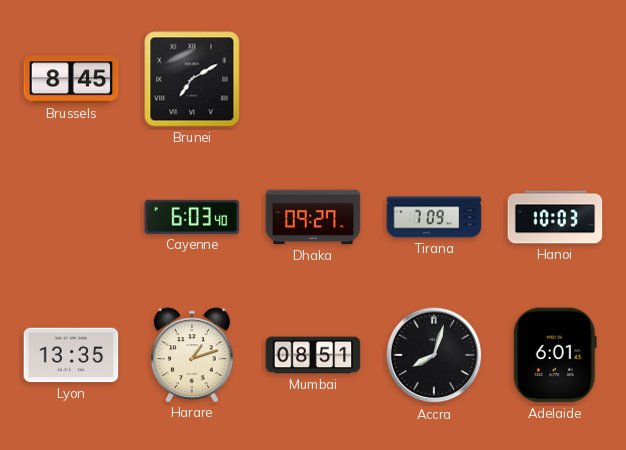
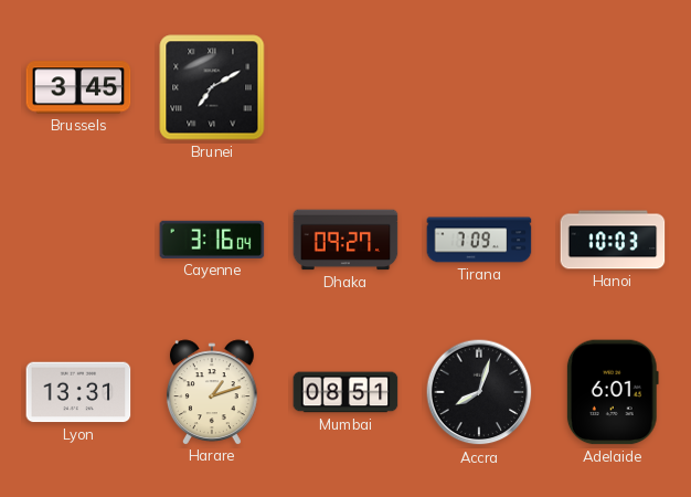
Brussels: 8:45 -> 3:45
Cayenne: 6:03 -> 3:16
Lyon: 13:35 -> 13:31
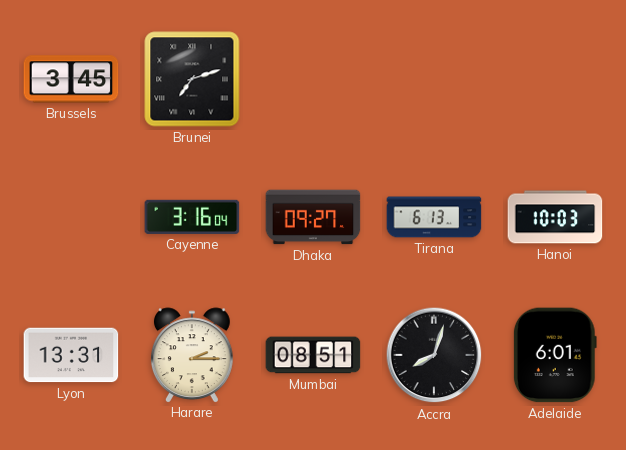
Brunei: 7:10 -> 7:12
Tirana: 7:09 -> 6:13
Harare: 1:12 -> 2:15
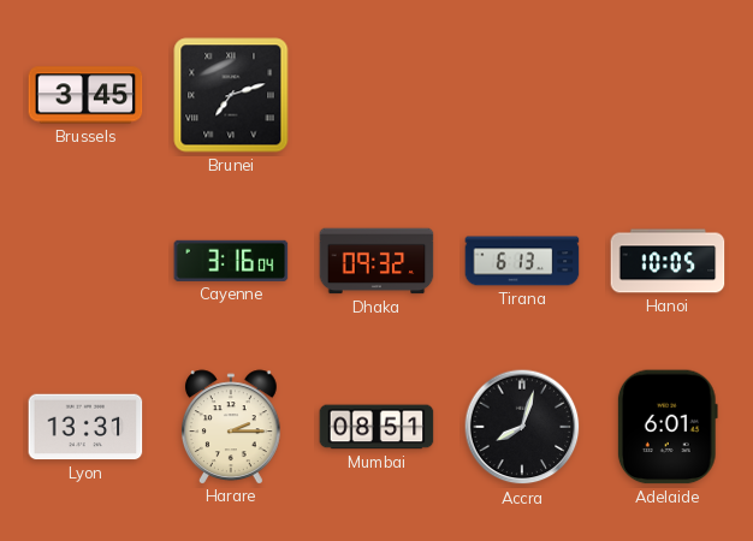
Dhaka: 09:27 -> 09:32
Hanoi: 10:03 -> 10:05
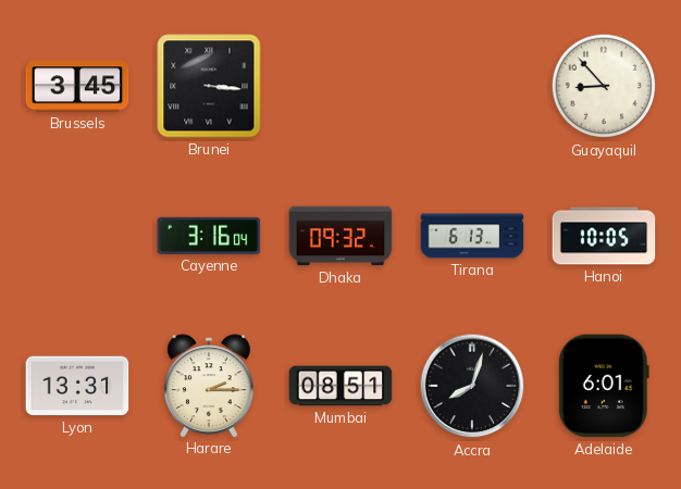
Brunei: 7:12 -> 3:16
Guayaquil: none -> 8:53
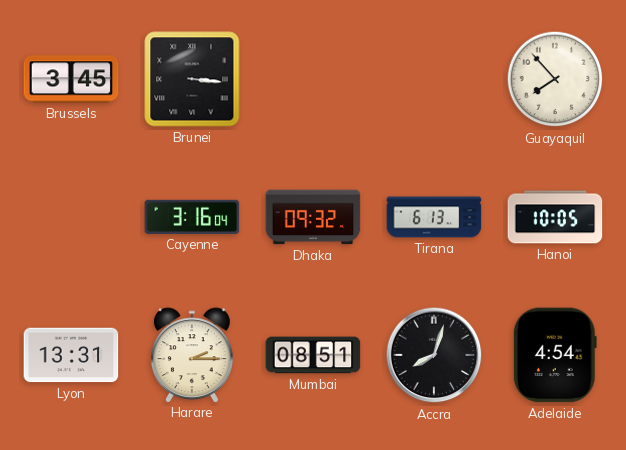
Guayaquil: 8:53 -> 7:53
Adelaide: 6:01 -> 4:54
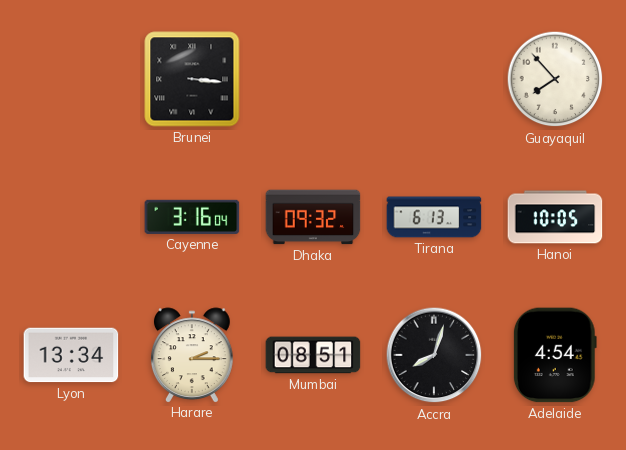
Brussels: 3:45 -> none
Lyon: 13:31 -> 13:34
